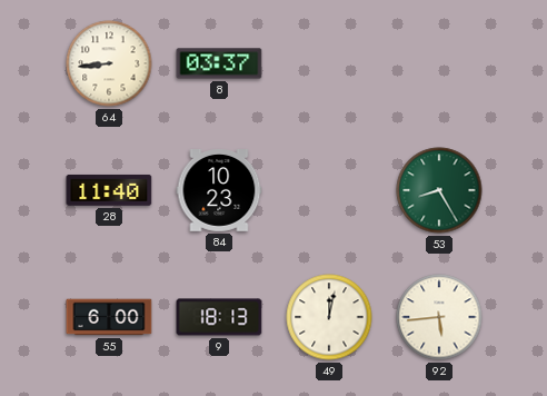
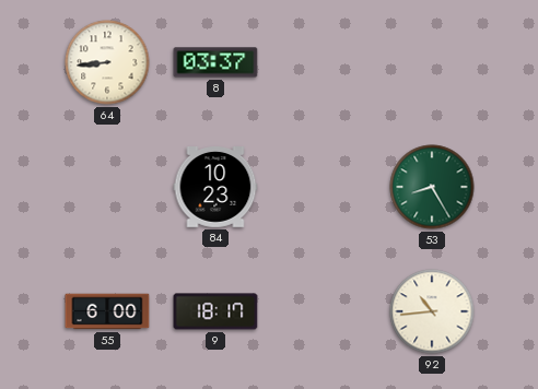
28: 11:40 -> none
9: 18:13 -> 18:17
49: 12:02 -> none
92: 5:44 -> 10:44
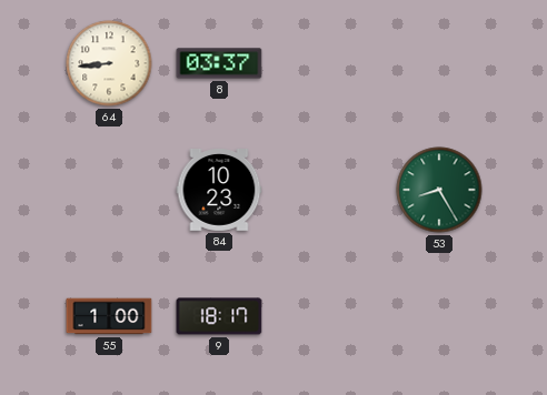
55: 6:00 -> 1:00
92: 10:44 -> none
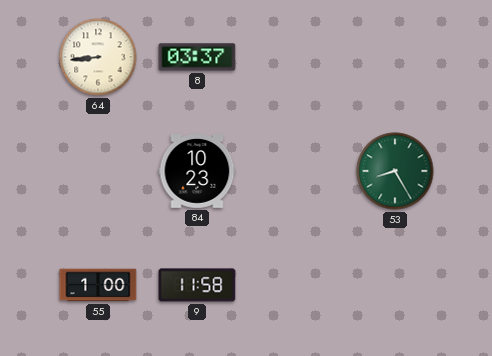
9: 18:17 -> 11:58
